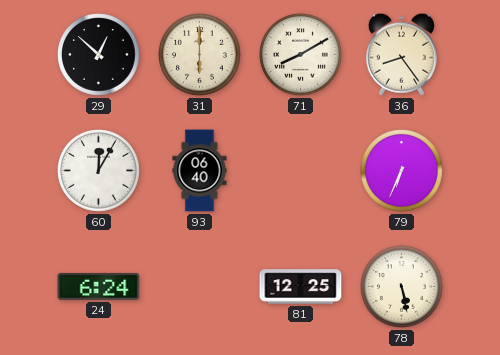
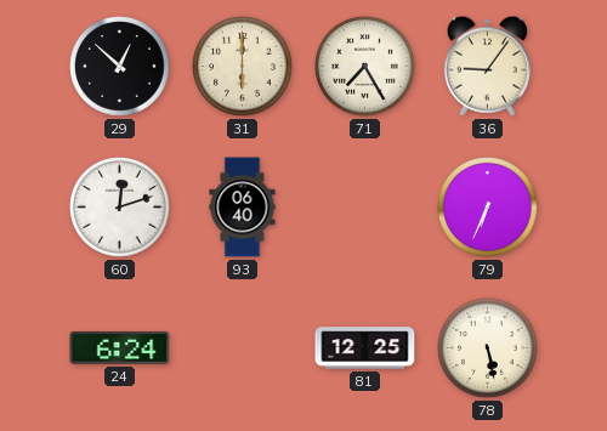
71: 8:10 -> 7:25
36: 8:24 -> 9:06
60: 12:05 -> 12:12
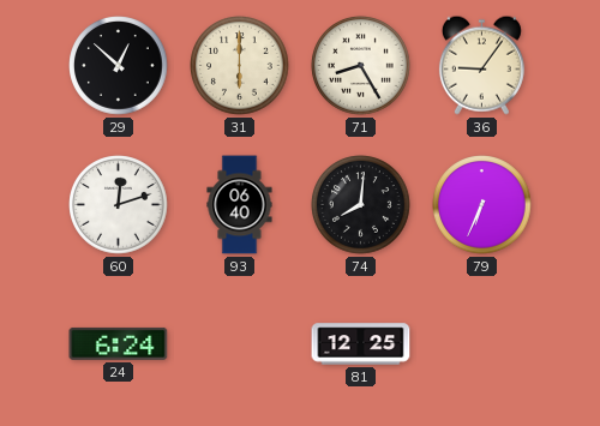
71: 7:25 -> 8:25
74: none -> 8:01
78: 5:28 -> none
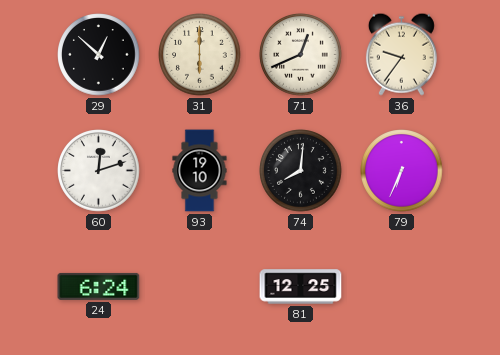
71: 8:25 -> 12:41
36: 9:06 -> 9:36
93: 06:40 -> 19:10
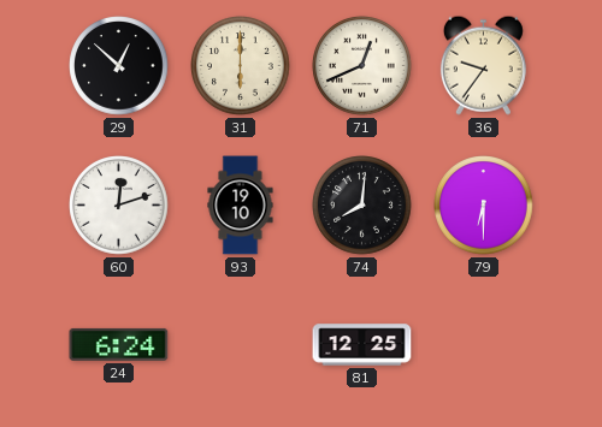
79: 6:34 -> 6:30
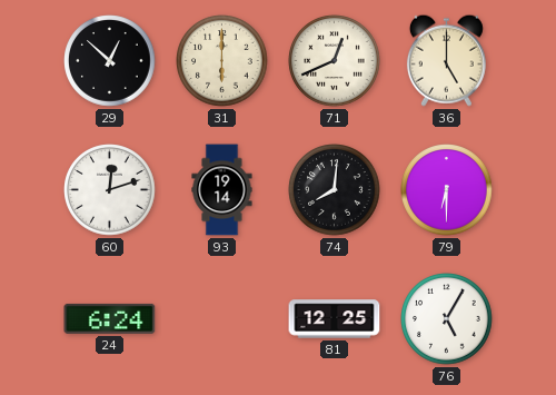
36: 9:36 -> 5:00
93: 19:10 -> 19:14
76: none -> 5:05
